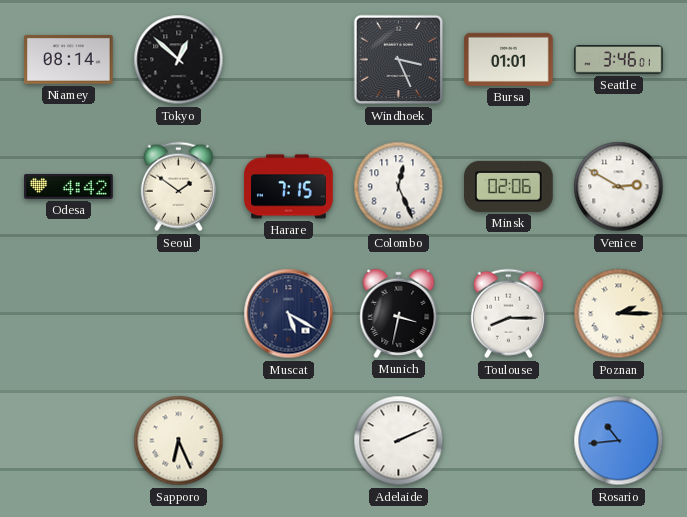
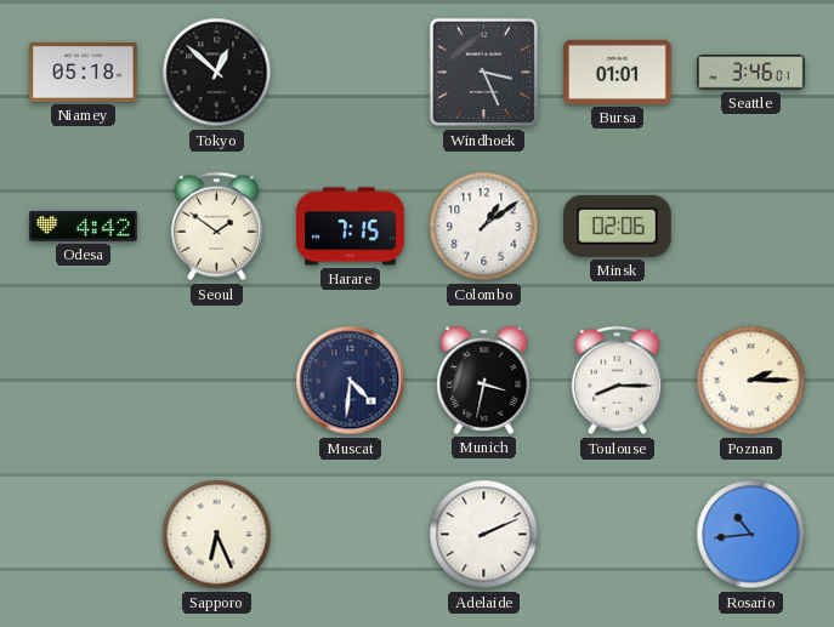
Niamey: 08:14 -> 05:18
Colombo: 12:26 -> 1:09
Venice: 2:50 -> none
Muscat: 5:20 -> 4:31
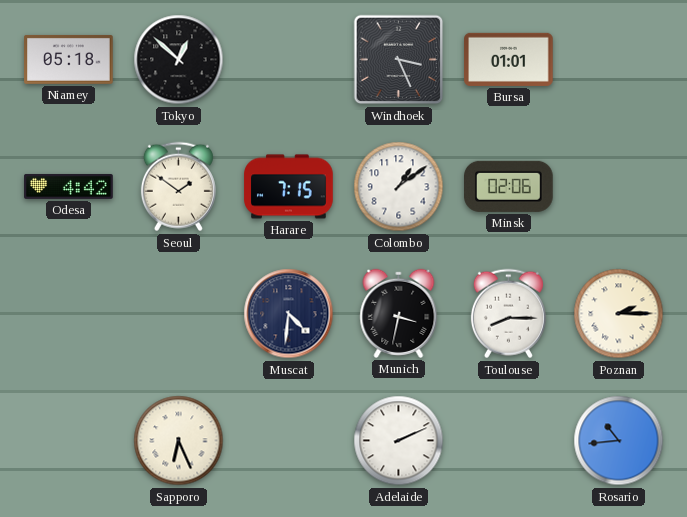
Seattle: 3:46 -> none
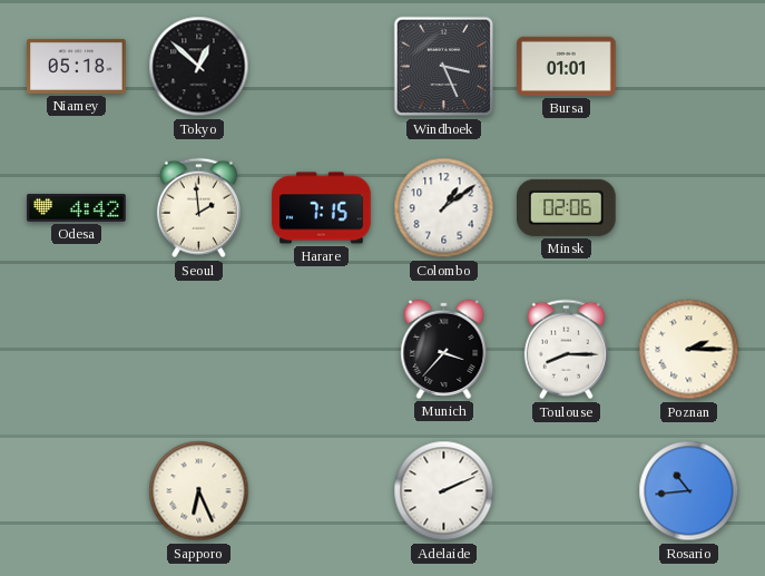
Seoul: 1:51 -> 1:59
Muscat: 4:31 -> none
Munich: 3:32 -> 3:37
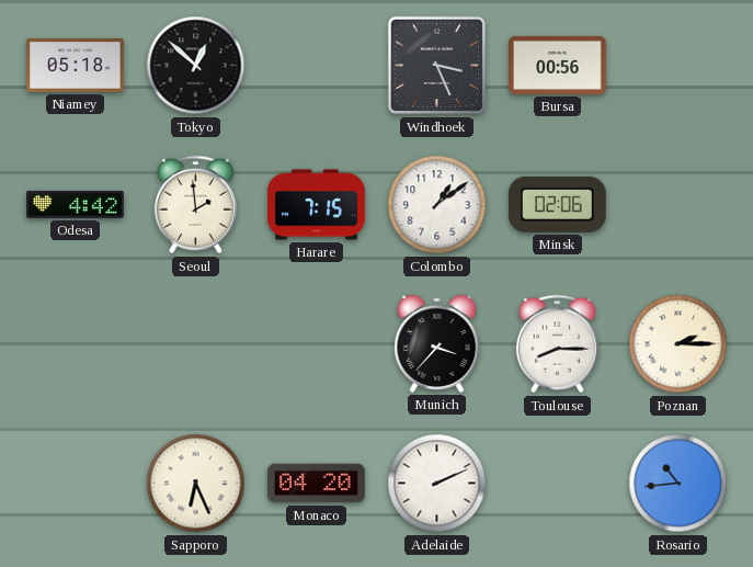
Bursa: 01:01 -> 00:56
Monaco: none -> 04:20
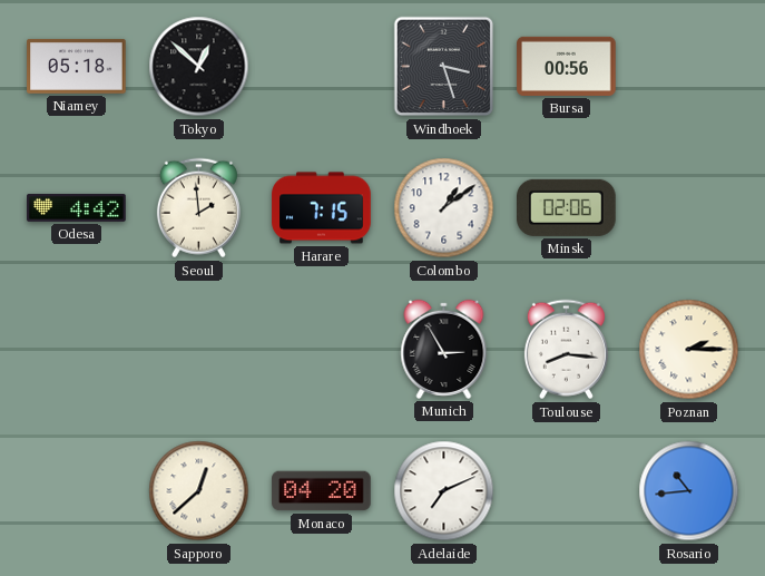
Windhoek: 3:26 -> 3:27
Munich: 3:37 -> 2:55
Toulouse: 8:15 -> 8:16
Sapporo: 6:26 -> 12:38
Adelaide: 2:11 -> 7:11
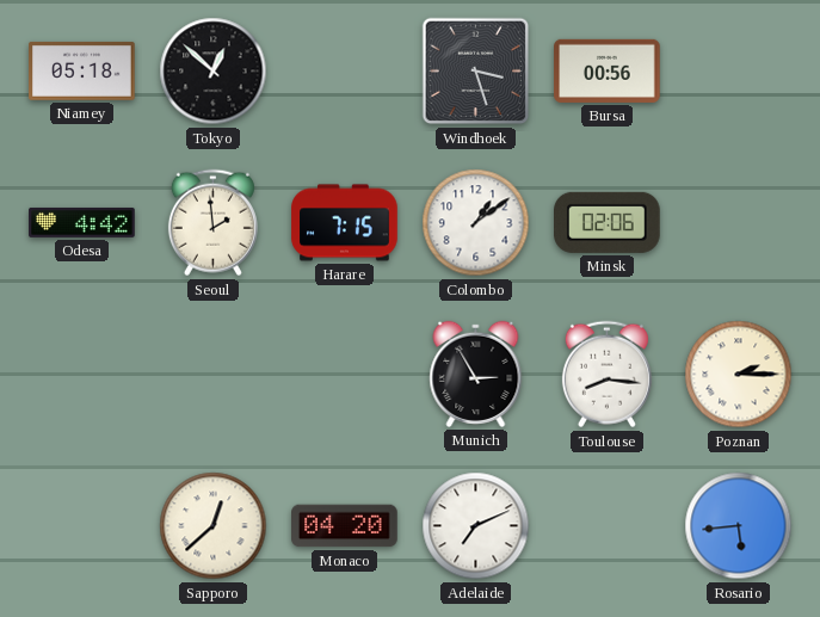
Rosario: 10:44 -> 5:44
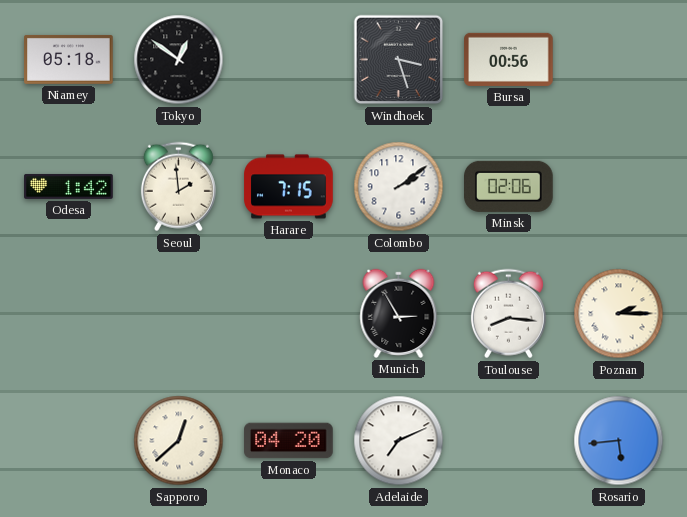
Tokyo: 12:52 -> 12:51
Odesa: 4:42 -> 1:42
Colombo: 1:09 -> 2:09
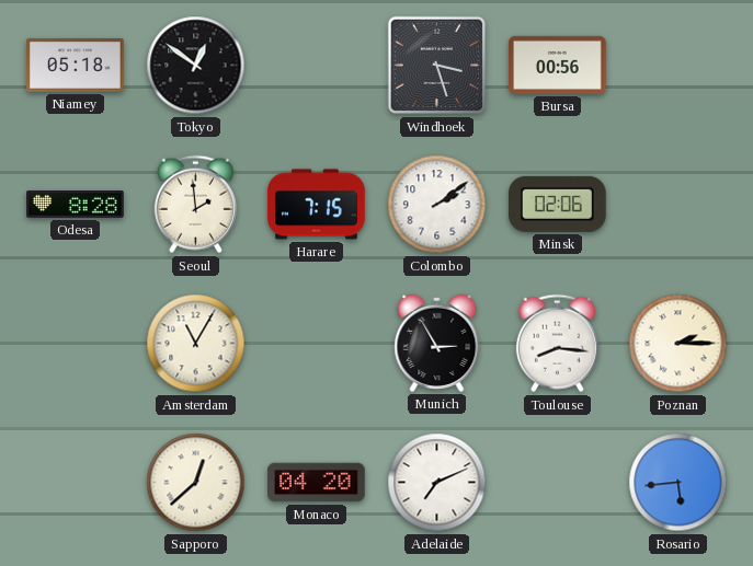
Odesa: 1:42 -> 8:28
Amsterdam: none -> 11:05
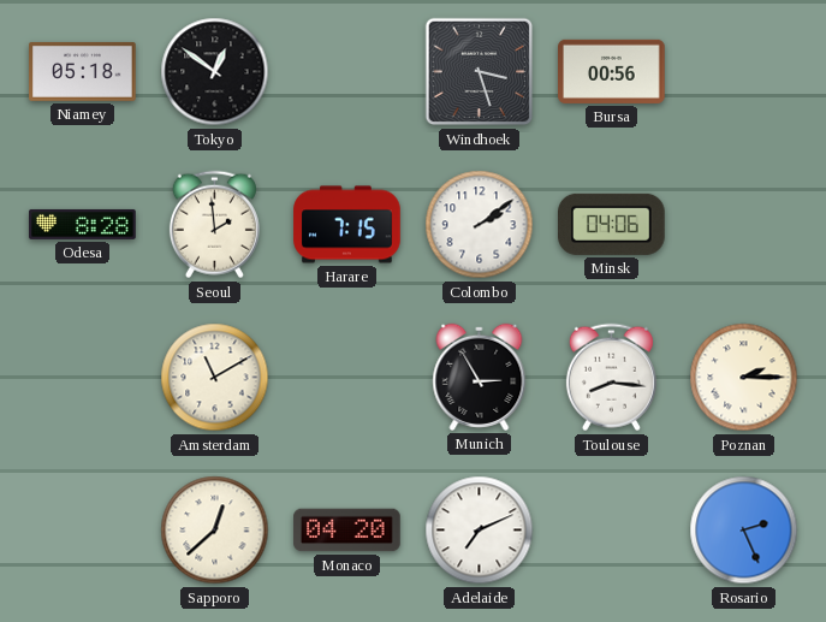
Minsk: 02:06 -> 04:06
Amsterdam: 11:05 -> 11:10
Rosario: 5:44 -> 2:26
